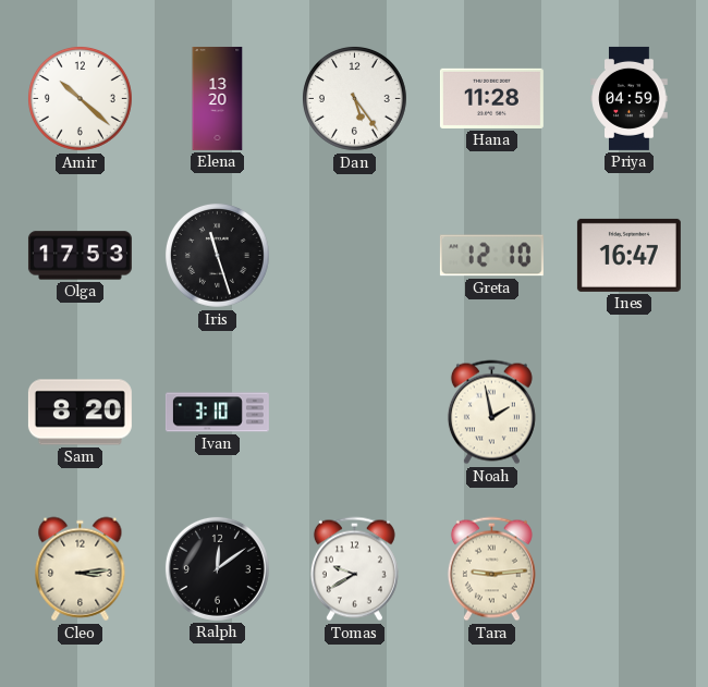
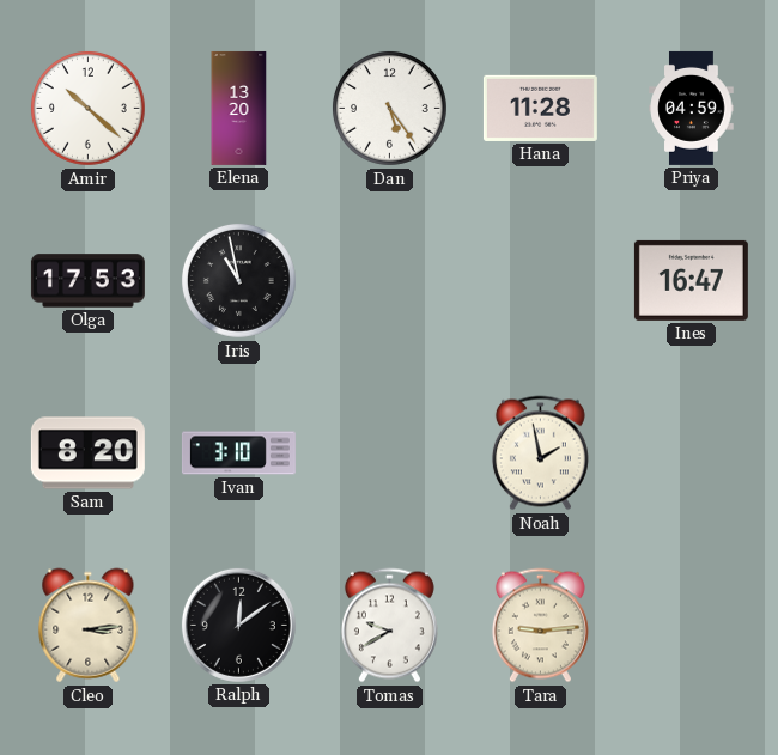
Iris: 11:27 -> 10:58
Greta: 12:10 -> none
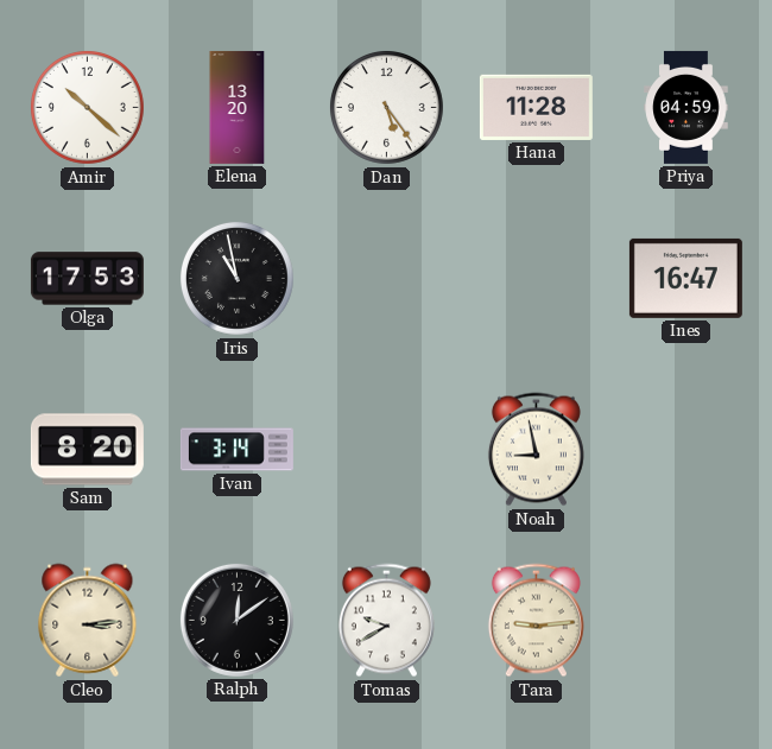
Ivan: 3:10 -> 3:14
Noah: 1:58 -> 8:58
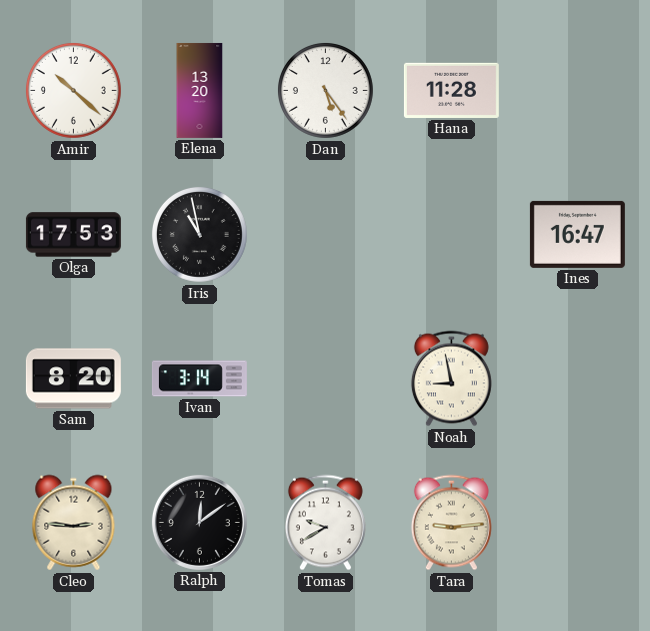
Priya: 04:59 -> none
Cleo: 3:14 -> 2:46
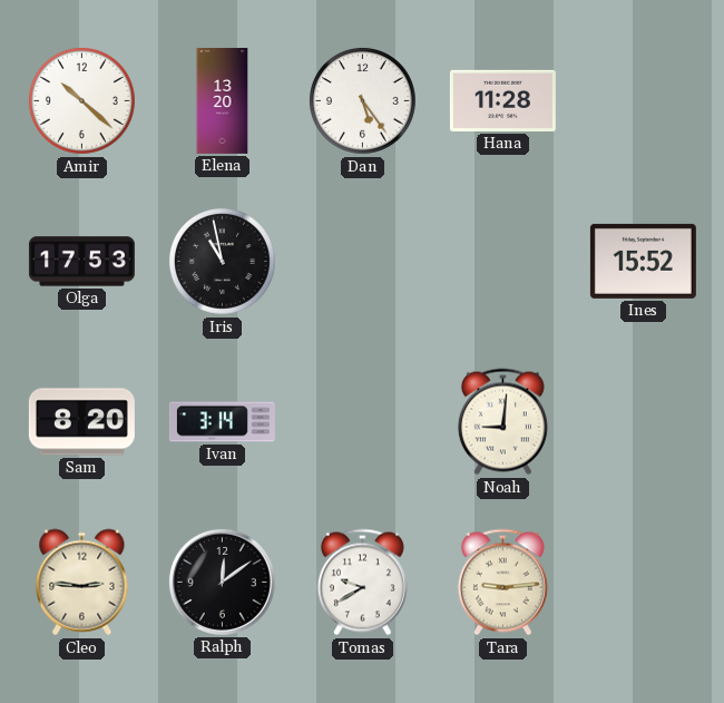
Ines: 16:47 -> 15:52
Noah: 8:58 -> 9:01
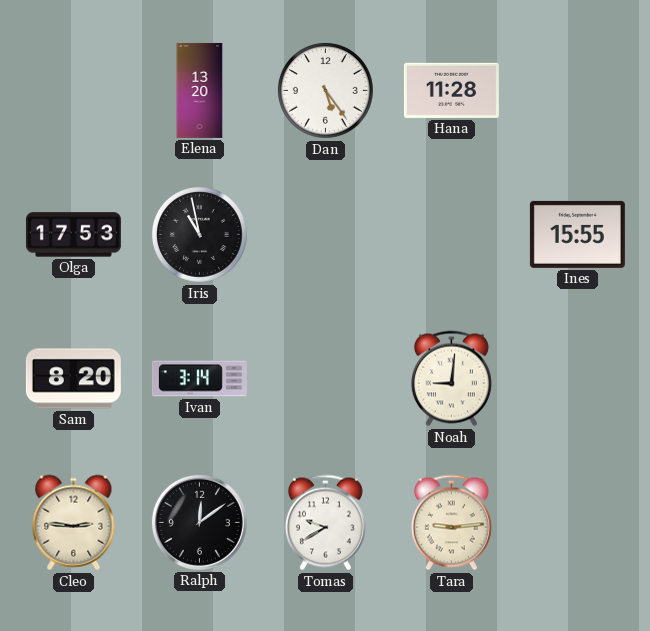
Amir: 10:22 -> none
Ines: 15:52 -> 15:55
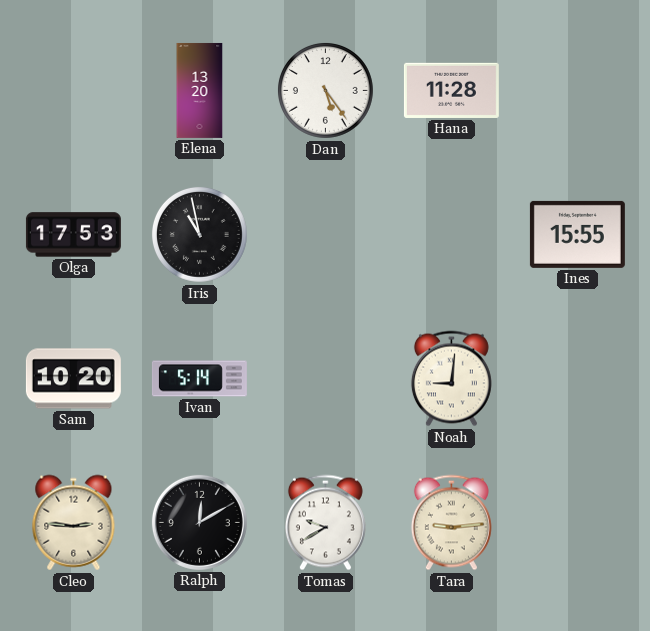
Sam: 8:20 -> 10:20
Ivan: 3:14 -> 5:14
Ralph: 12:09 -> 12:10
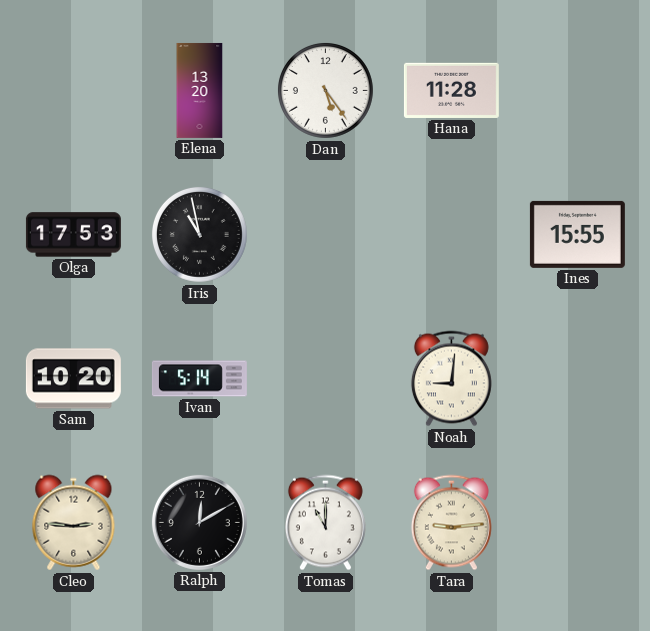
Tomas: 9:40 -> 11:00
